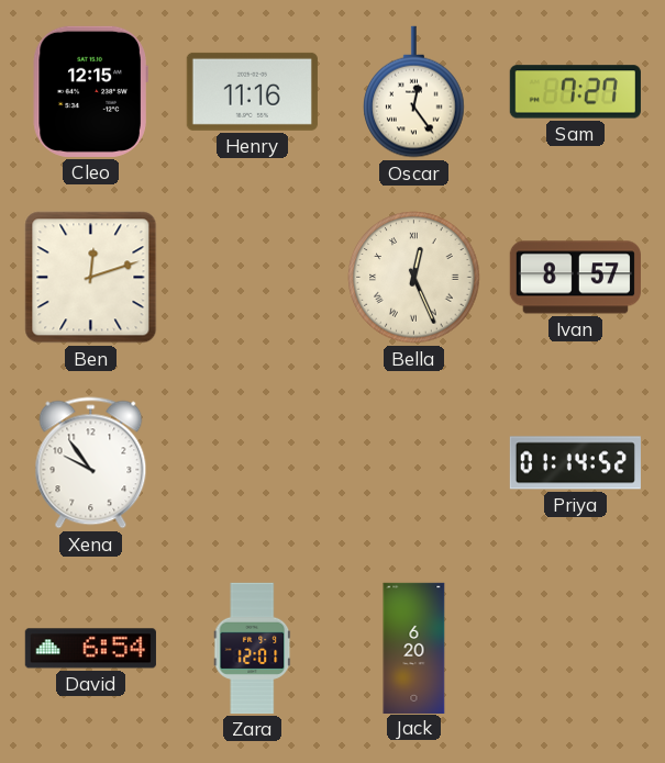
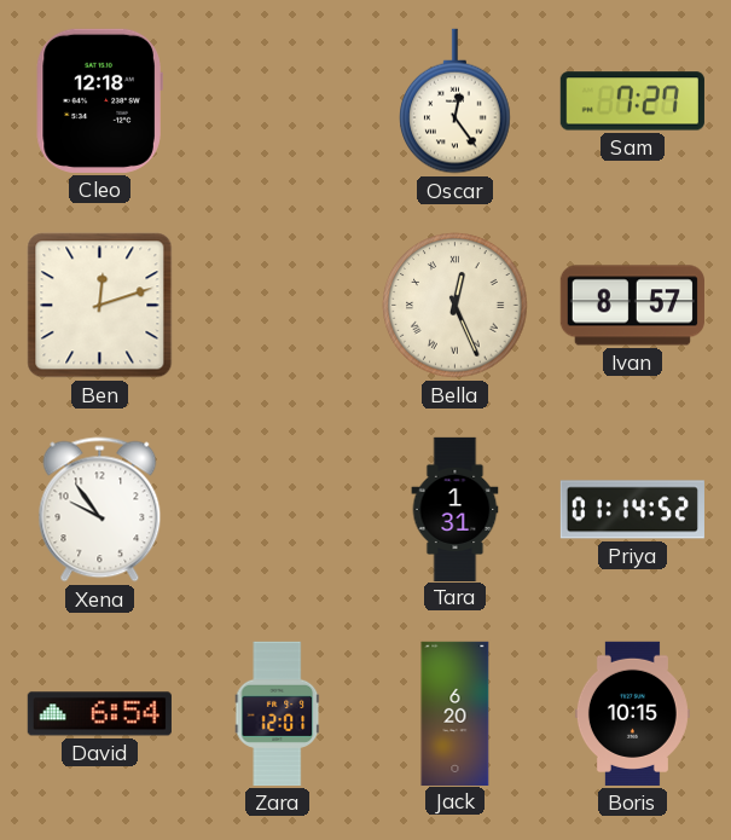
Cleo: 12:15 -> 12:18
Henry: 11:16 -> none
Tara: none -> 1:31
Boris: none -> 10:15
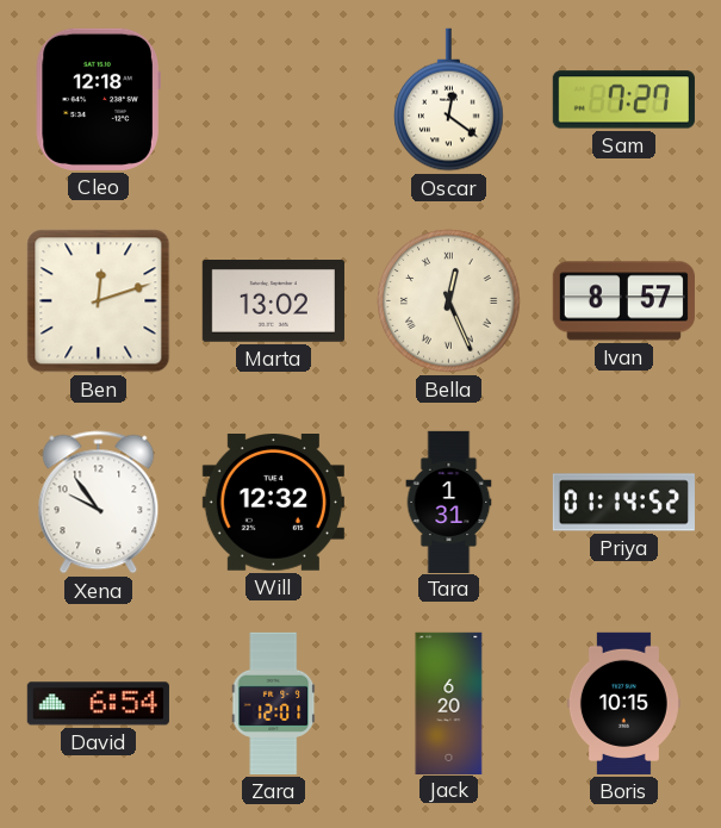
Oscar: 12:24 -> 12:21
Marta: none -> 13:02
Will: none -> 12:32
